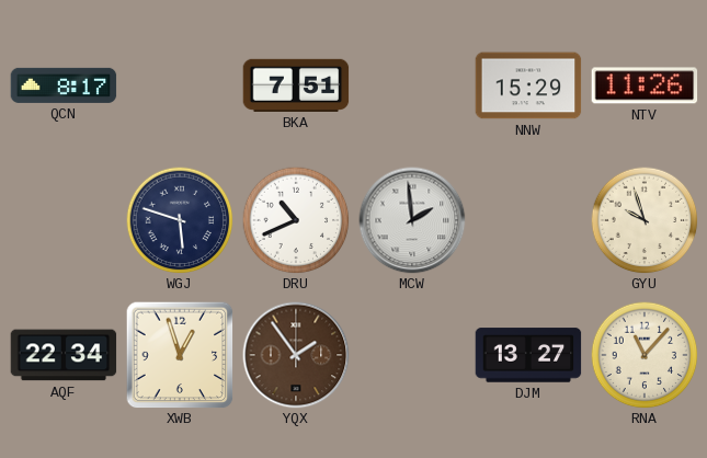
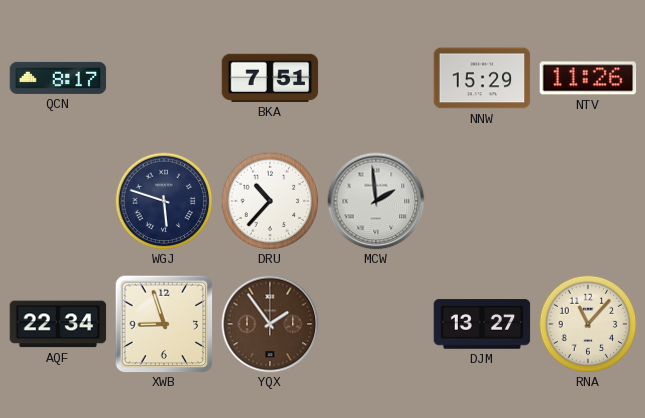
DRU: 10:41 -> 10:37
GYU: 9:57 -> none
XWB: 12:57 -> 8:57
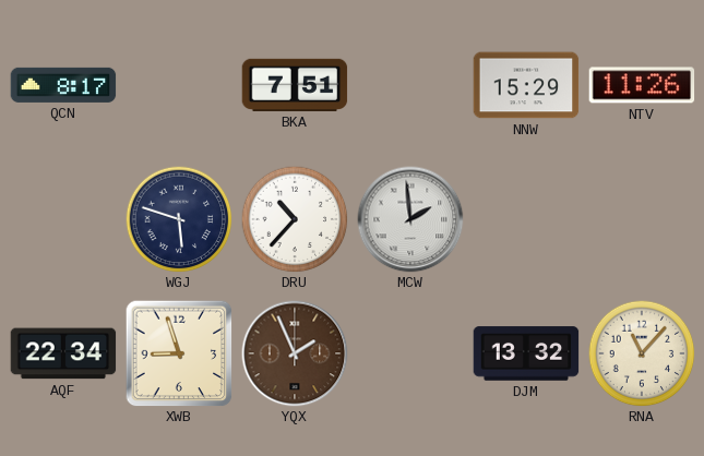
YQX: 1:54 -> 1:56
DJM: 13:27 -> 13:32
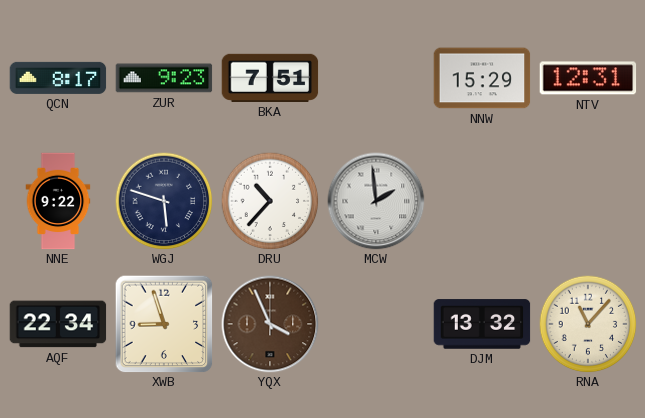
ZUR: none -> 9:23
NTV: 11:26 -> 12:31
NNE: none -> 9:22
YQX: 1:56 -> 3:56
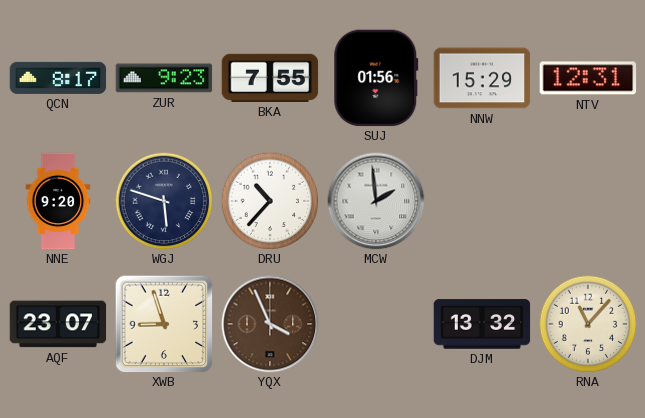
BKA: 7:51 -> 7:55
SUJ: none -> 01:56
NNE: 9:22 -> 9:20
AQF: 22:34 -> 23:07
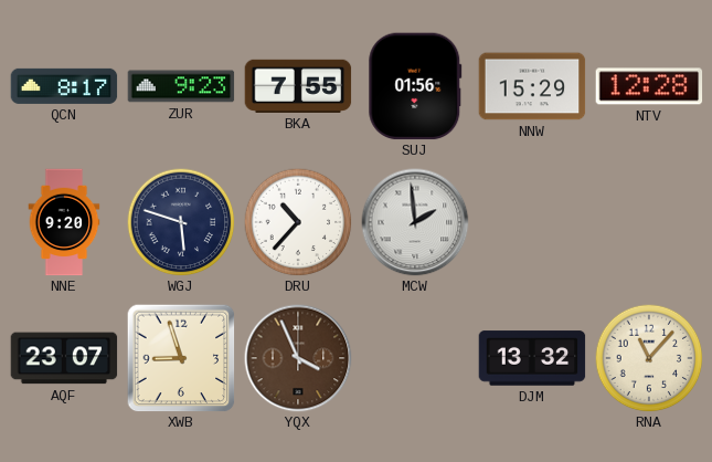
NTV: 12:31 -> 12:28
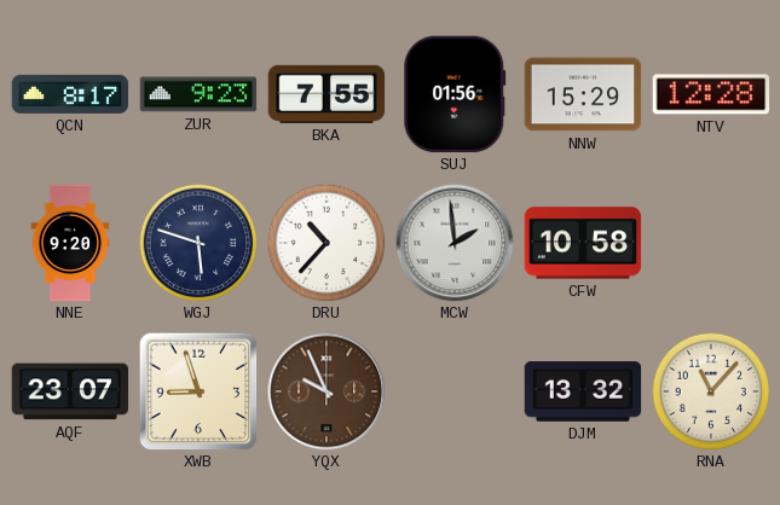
CFW: none -> 10:58
YQX: 3:56 -> 9:56
